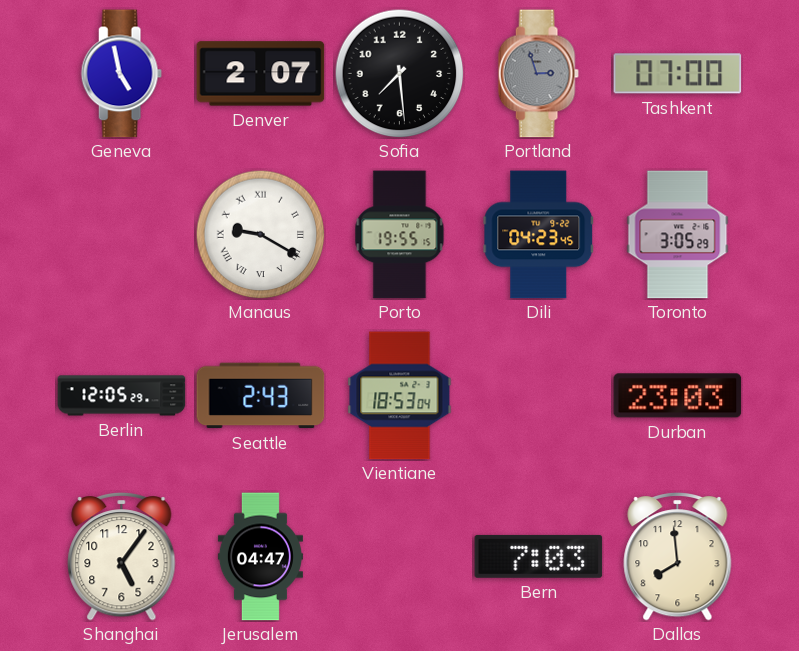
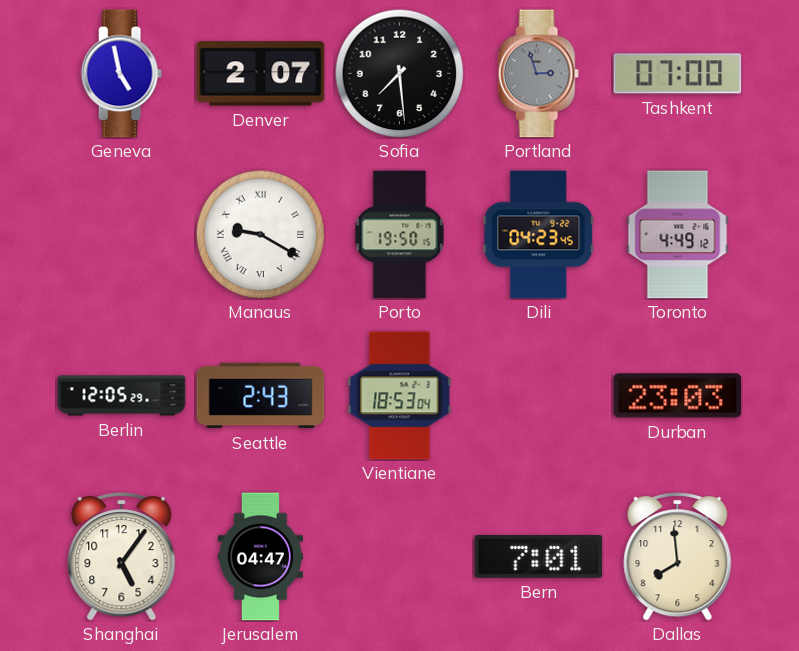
Porto: 19:55 -> 19:50
Toronto: 3:05 -> 4:49
Bern: 7:03 -> 7:01
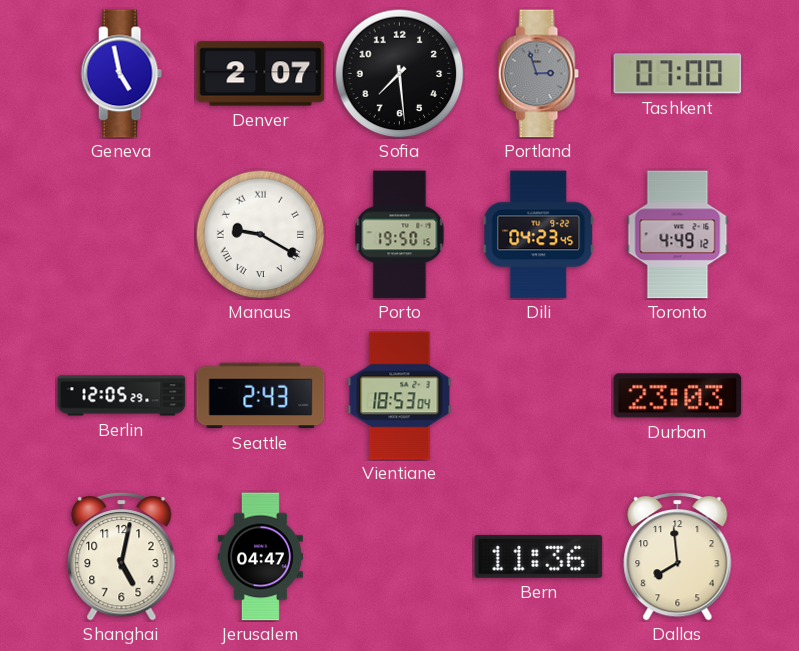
Shanghai: 5:06 -> 5:02
Bern: 7:01 -> 11:36
